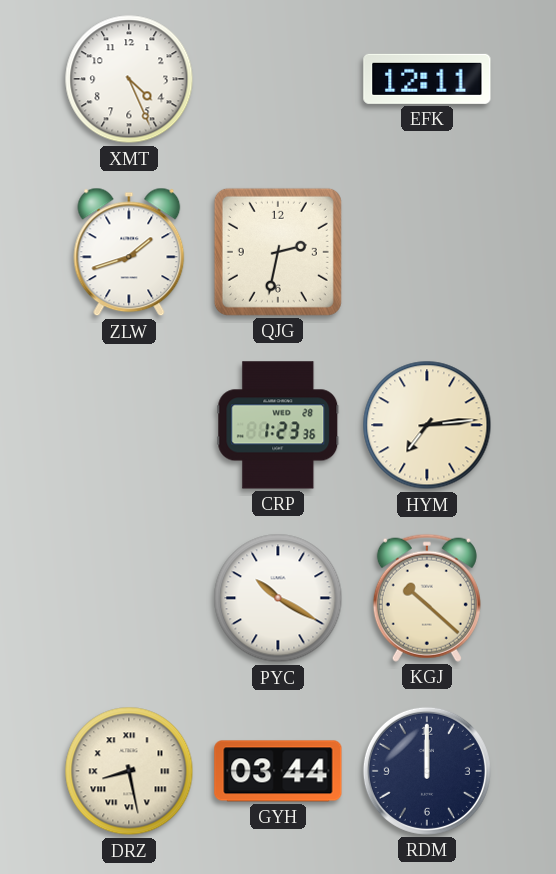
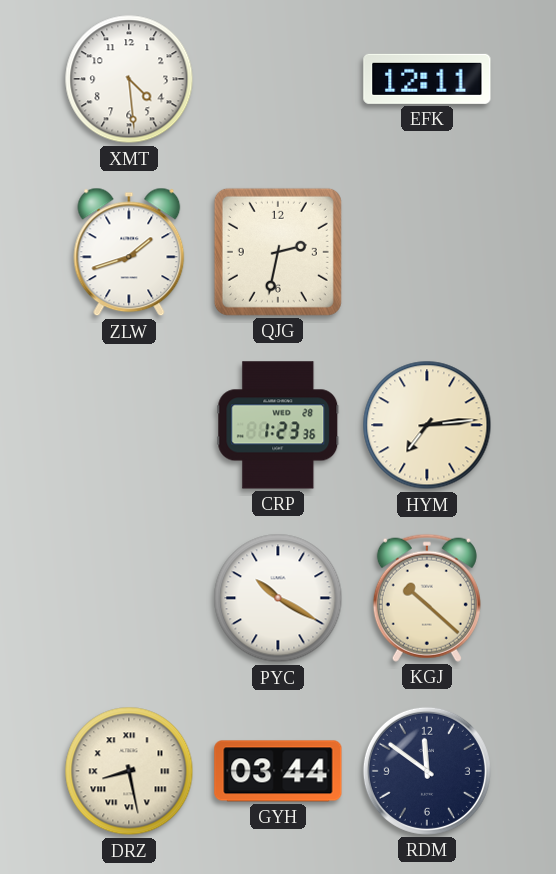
XMT: 4:26 -> 4:29
RDM: 12:00 -> 11:51
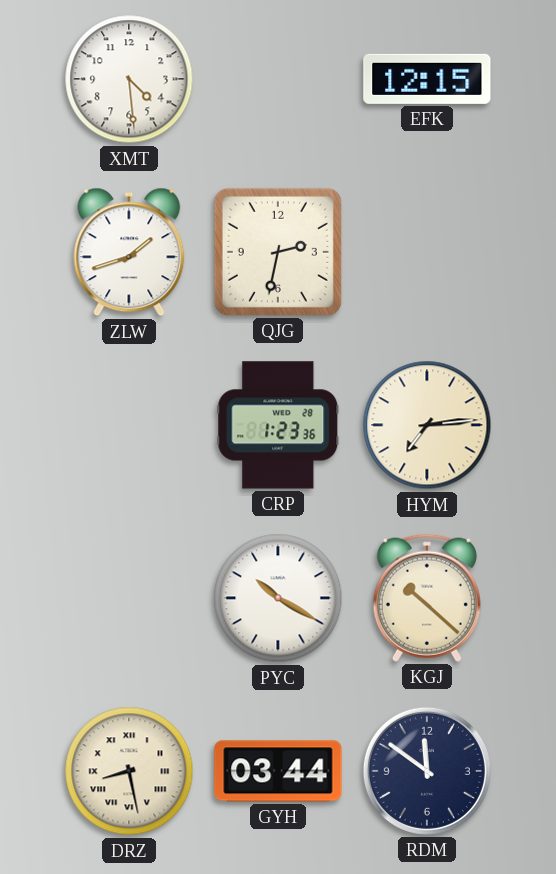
EFK: 12:11 -> 12:15
